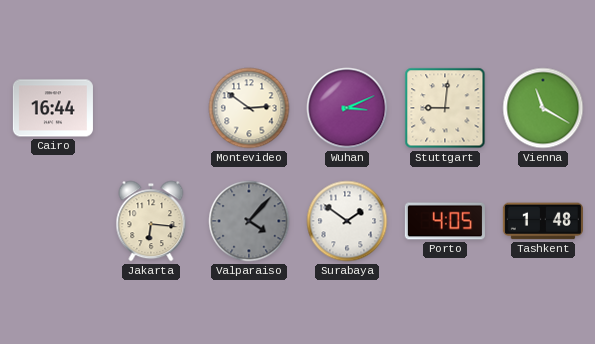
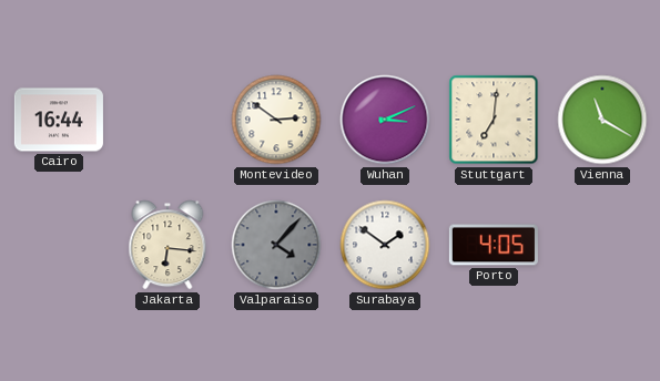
Stuttgart: 9:01 -> 7:01
Tashkent: 1:48 -> none
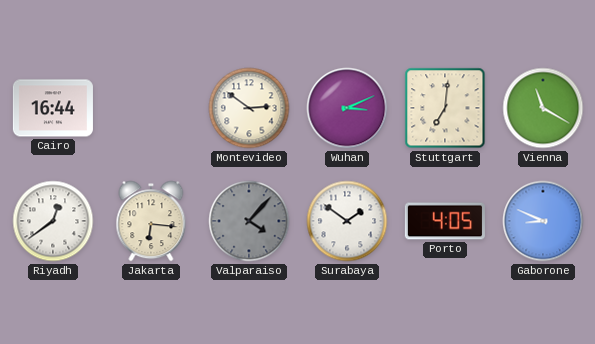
Riyadh: none -> 12:39
Gaborone: none -> 8:49
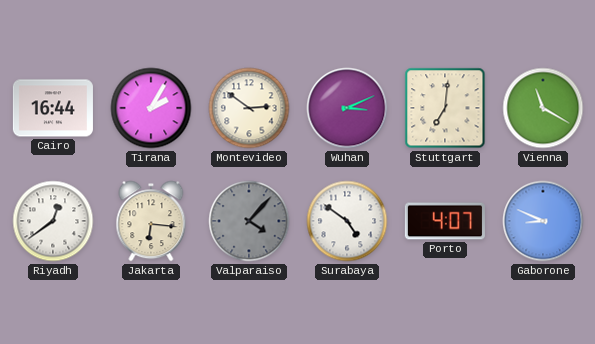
Tirana: none -> 2:05
Surabaya: 1:51 -> 4:51
Porto: 4:05 -> 4:07
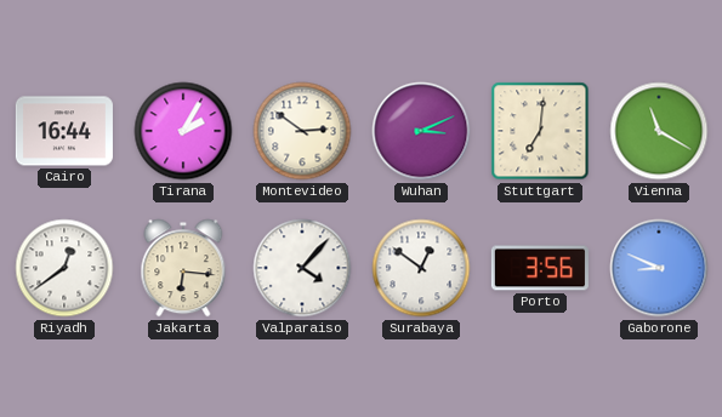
Valparaiso dial: grey -> white
Surabaya: 4:51 -> 12:51
Porto: 4:07 -> 3:56
